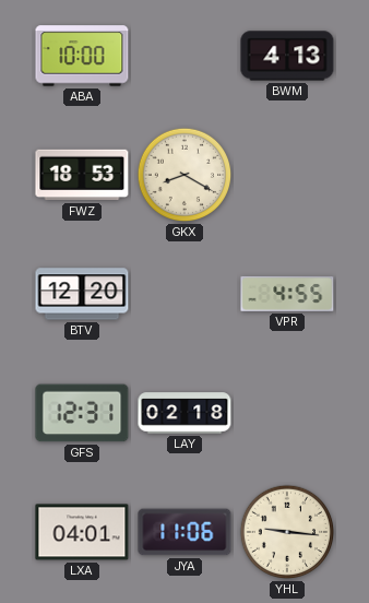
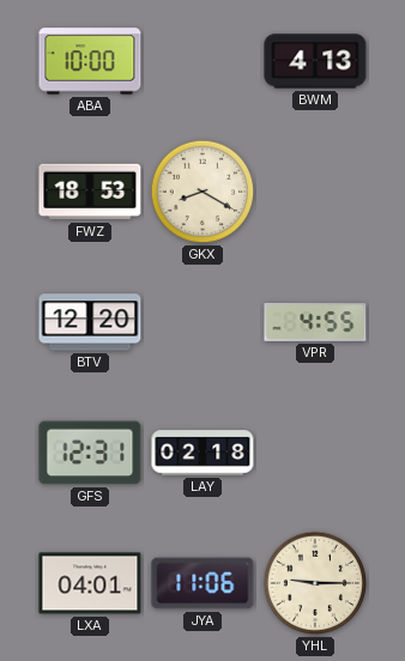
YHL: 9:16 -> 9:15
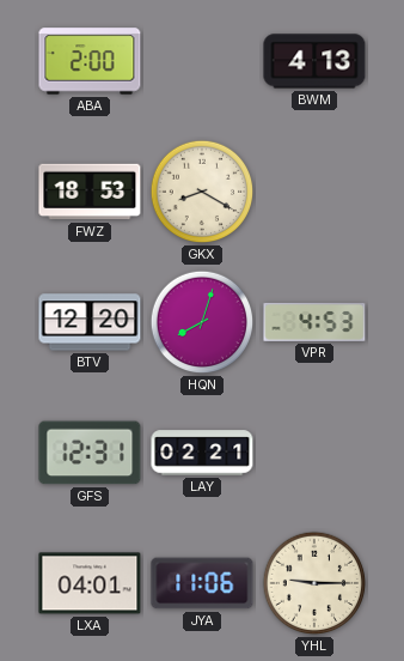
ABA: 10:00 -> 2:00
HQN: none -> 8:03
VPR: 4:55 -> 4:53
LAY: 02:18 -> 02:21
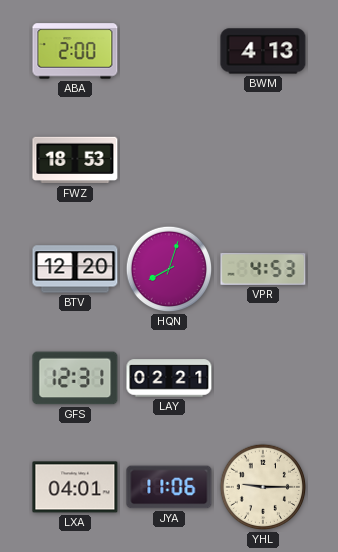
GKX: 8:20 -> none
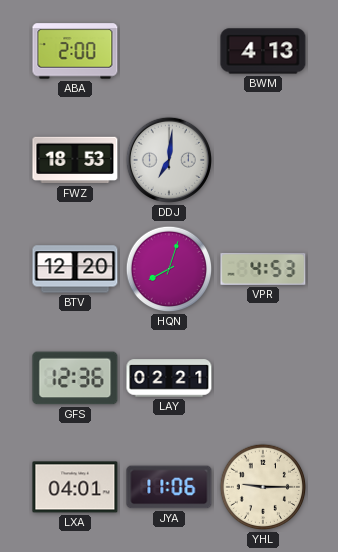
DDJ: none -> 7:01
GFS: 12:31 -> 12:36
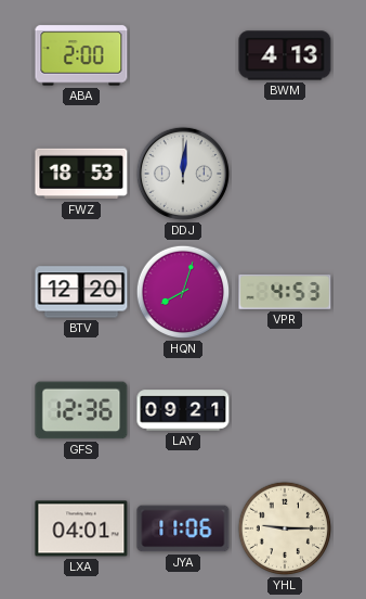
DDJ: 7:01 -> 12:01
LAY: 02:21 -> 09:21
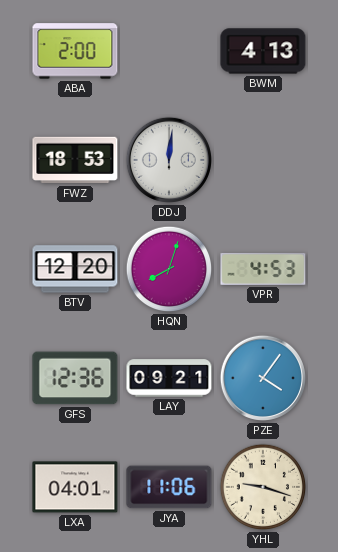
PZE: none -> 4:06
YHL: 9:15 -> 9:18
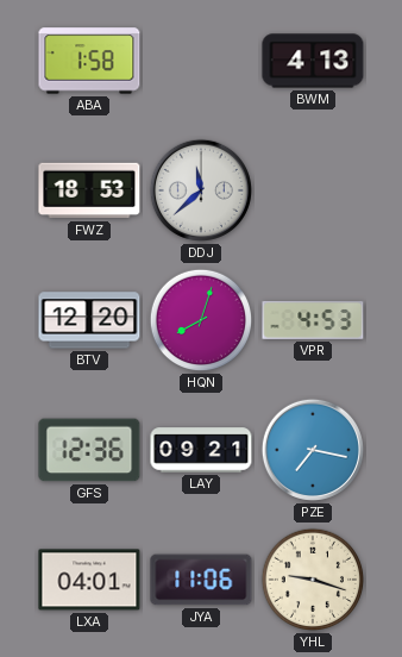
ABA: 2:00 -> 1:58
DDJ: 12:01 -> 11:38
PZE: 4:06 -> 7:17
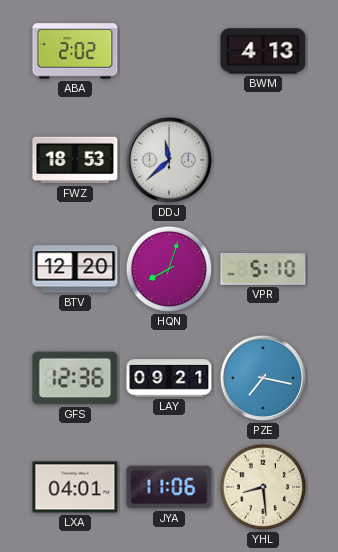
ABA: 1:58 -> 2:02
VPR: 4:53 -> 5:10
YHL: 9:18 -> 8:29
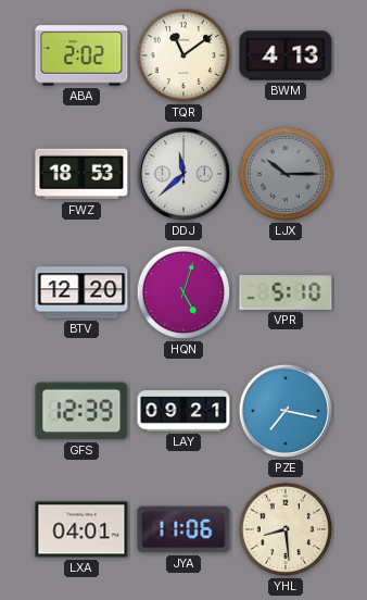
TQR: none -> 11:09
LJX: none -> 10:15
HQN: 8:03 -> 5:03
GFS: 12:36 -> 12:39
